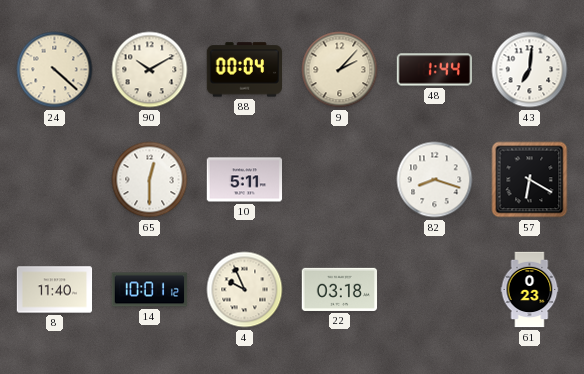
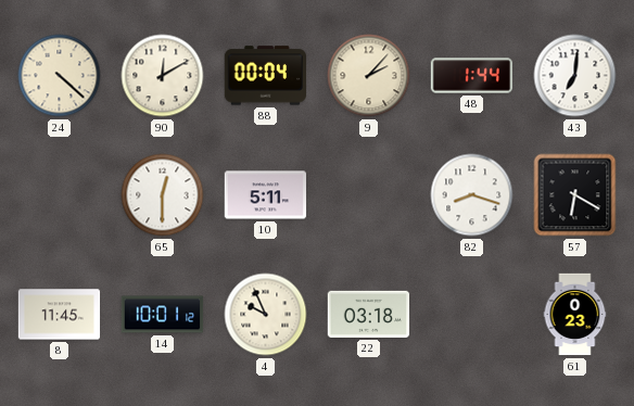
90: 10:10 -> 12:10
8: 11:40 -> 11:45
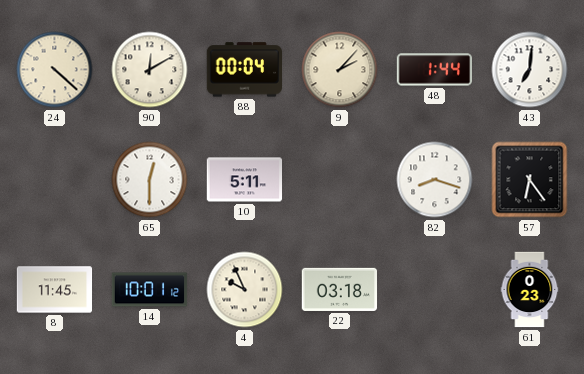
57: 6:20 -> 6:24
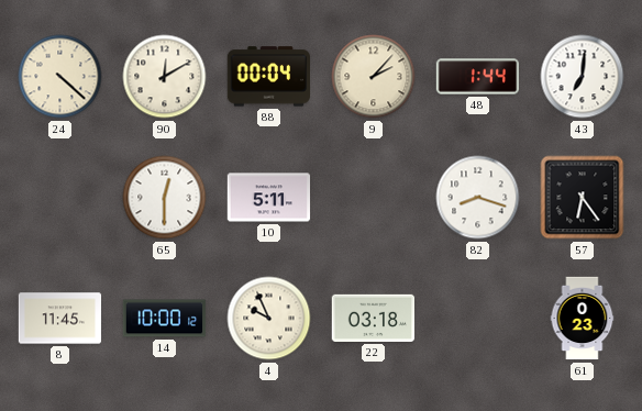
14: 10:01 -> 10:00
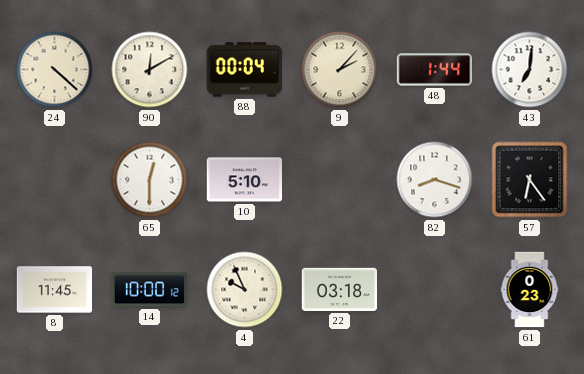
10: 5:11 -> 5:10
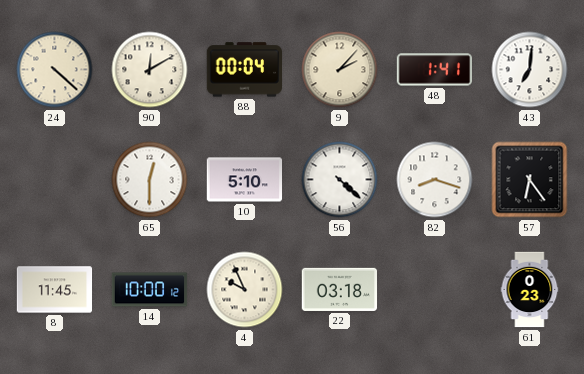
48: 1:44 -> 1:41
56: none -> 4:22
